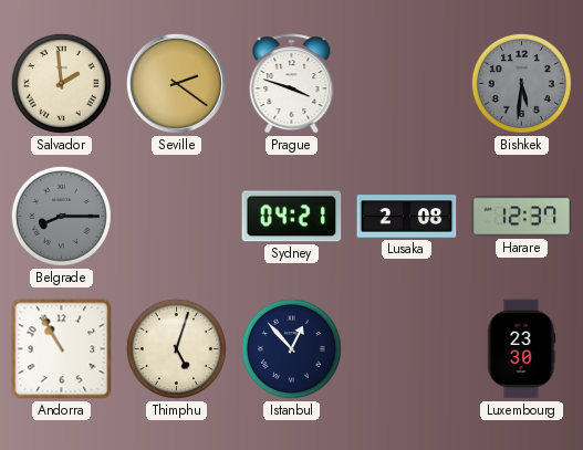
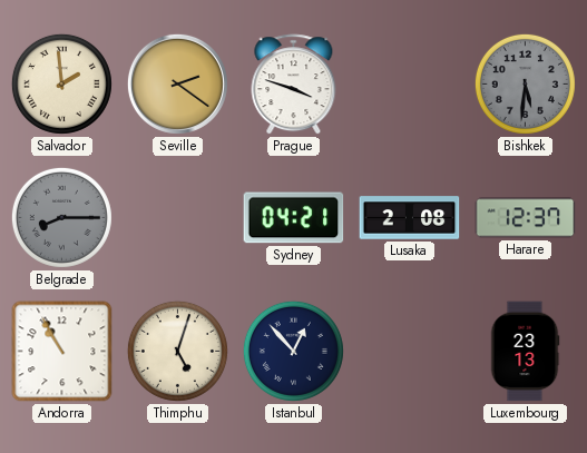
Luxembourg: 23:30 -> 23:13
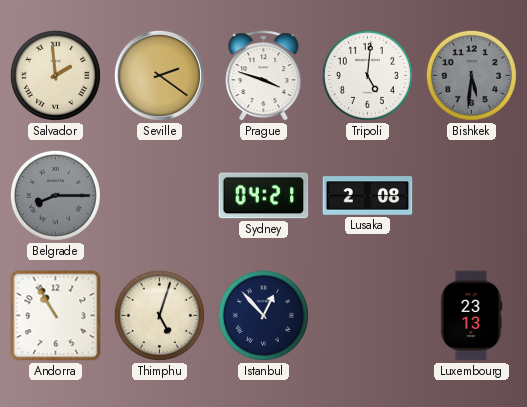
Tripoli: none -> 5:01
Harare: 12:37 -> none
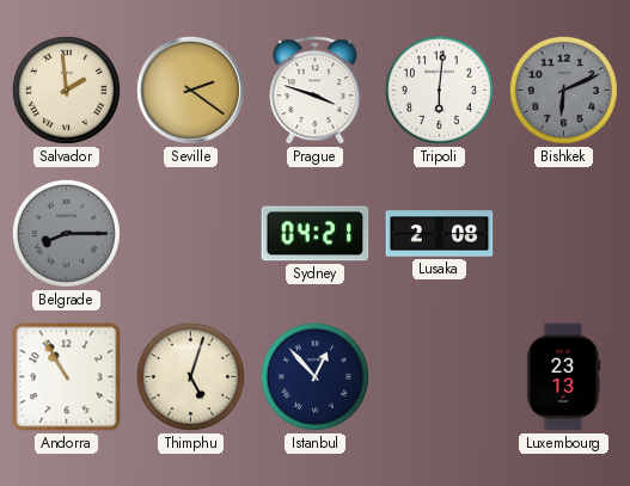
Tripoli: 5:01 -> 6:01
Bishkek: 5:31 -> 6:11
